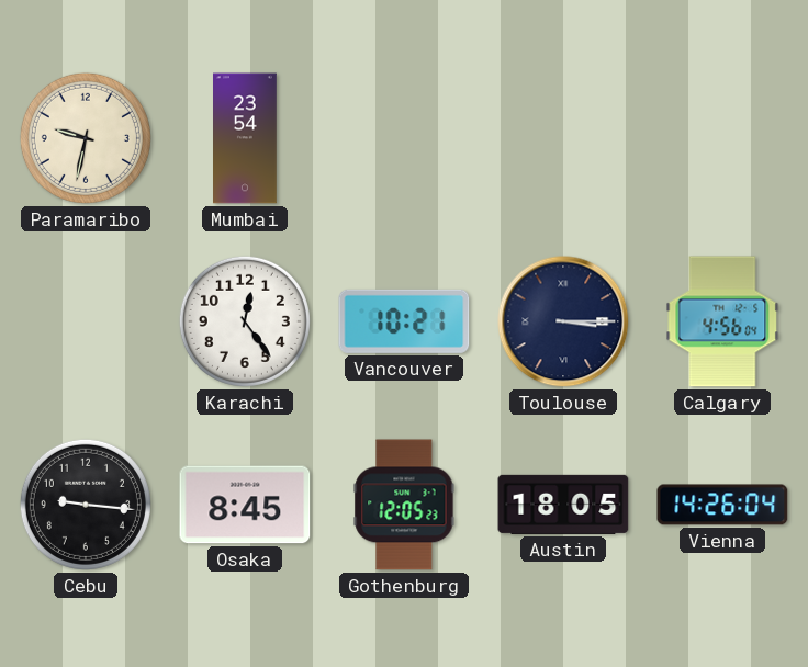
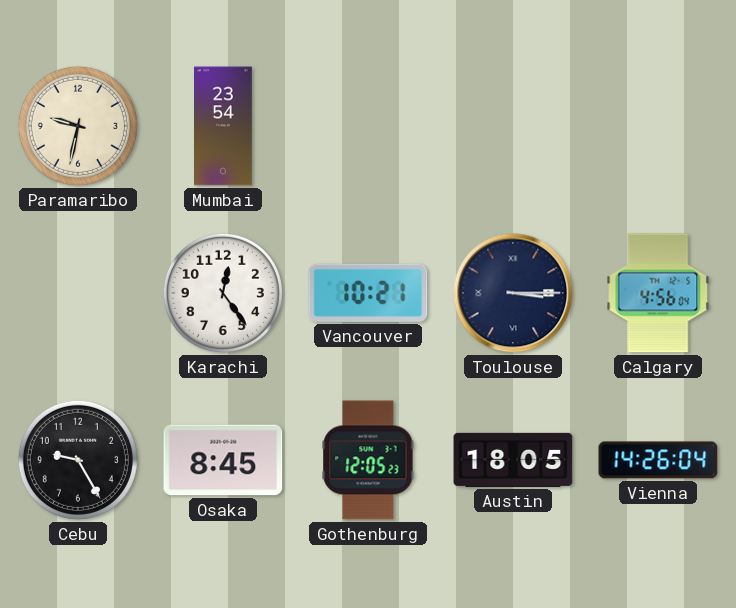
Cebu: 9:16 -> 9:25
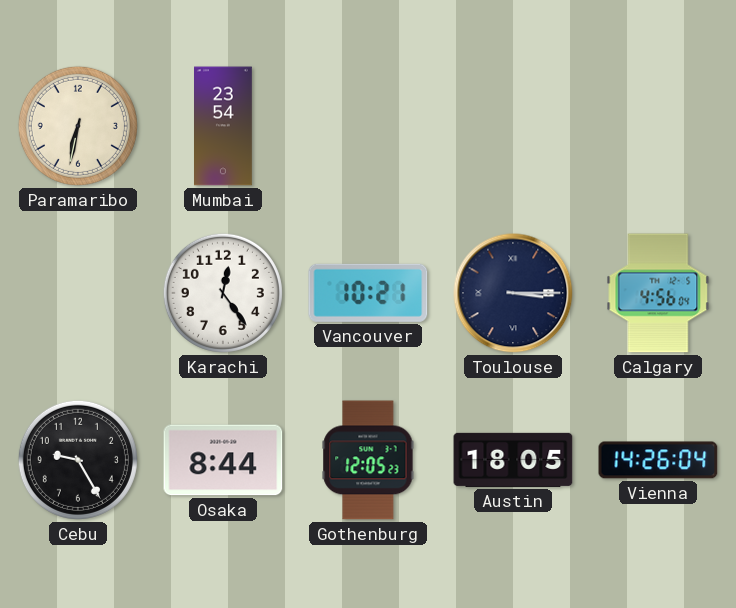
Paramaribo: 9:32 -> 6:32
Osaka: 8:45 -> 8:44
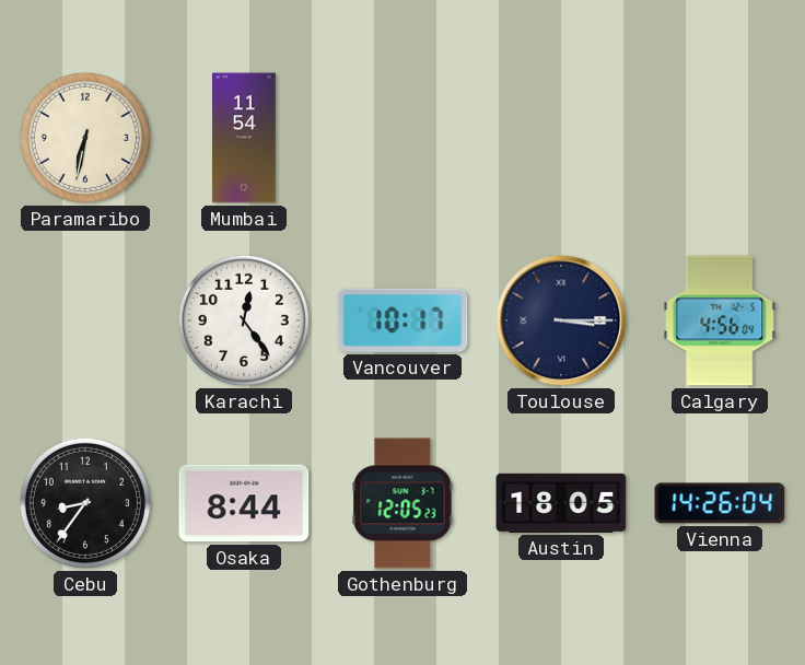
Mumbai: 23:54 -> 11:54
Vancouver: 10:21 -> 10:17
Cebu: 9:25 -> 8:36
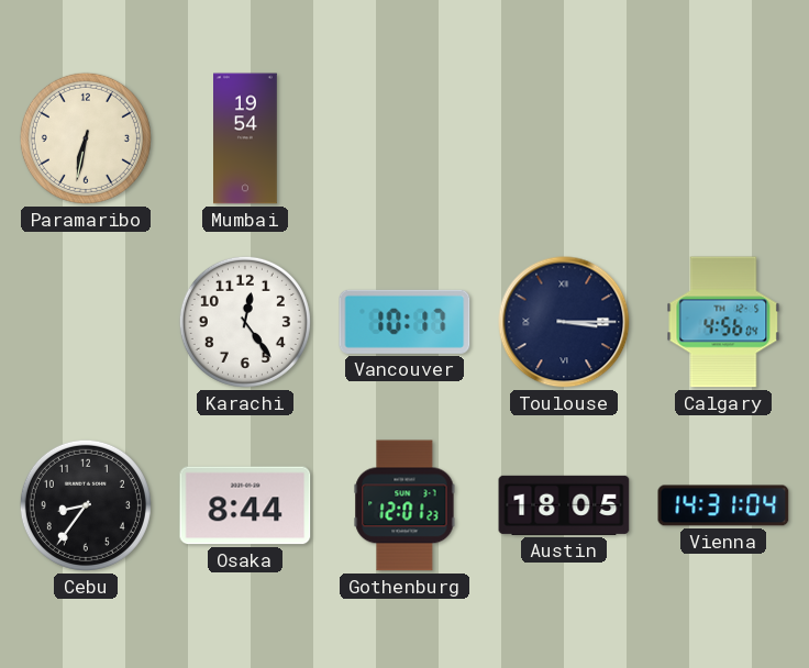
Mumbai: 11:54 -> 19:54
Gothenburg: 12:05 -> 12:01
Vienna: 14:26 -> 14:31
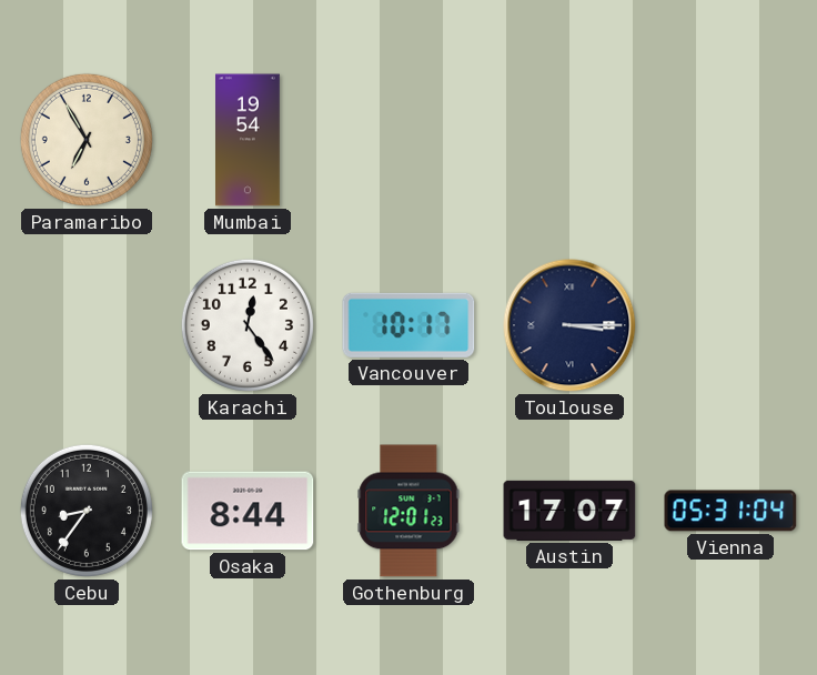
Paramaribo: 6:32 -> 6:55
Calgary: 4:56 -> none
Austin: 18:05 -> 17:07
Vienna: 14:31 -> 05:31
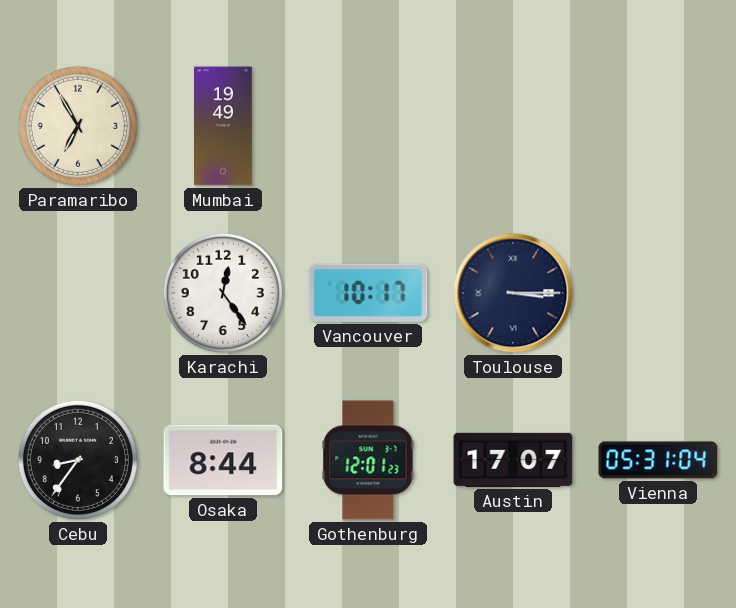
Mumbai: 19:54 -> 19:49
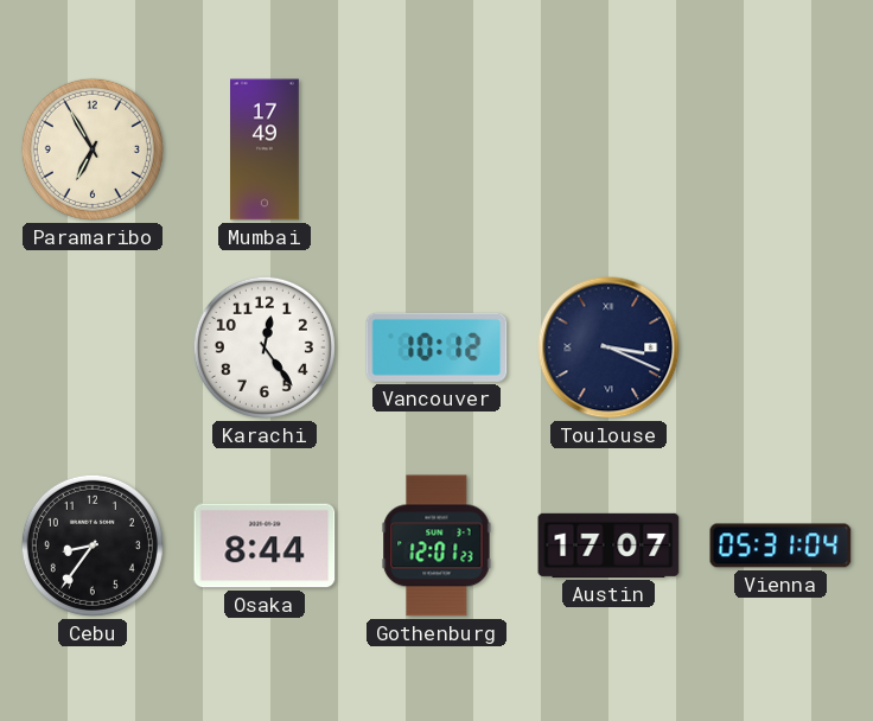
Mumbai: 19:49 -> 17:49
Vancouver: 10:17 -> 10:12
Toulouse: 3:15 -> 3:19
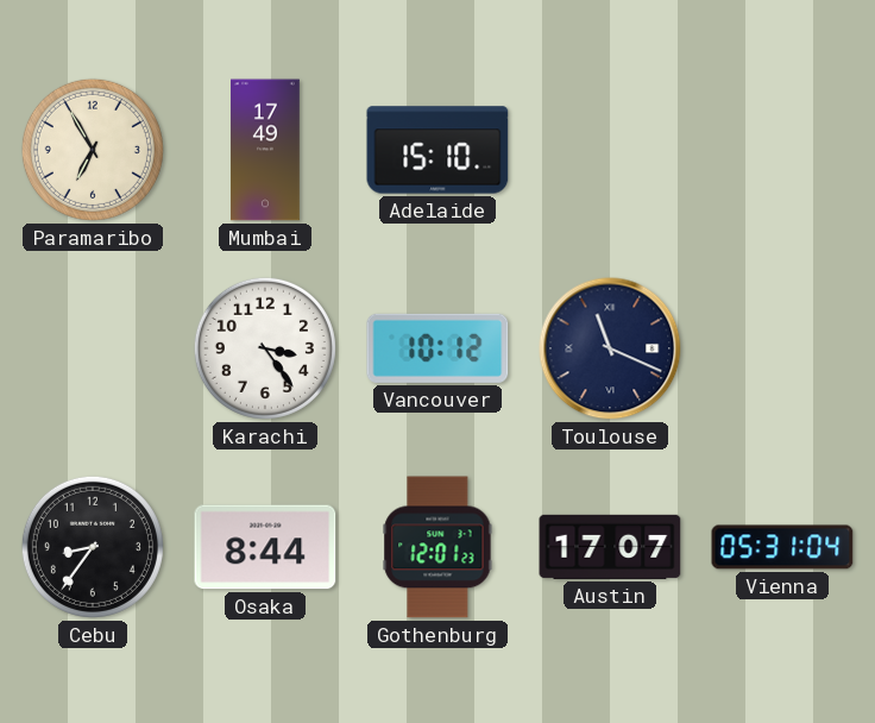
Adelaide: none -> 15:10
Karachi: 12:24 -> 3:24
Toulouse: 3:19 -> 11:19
